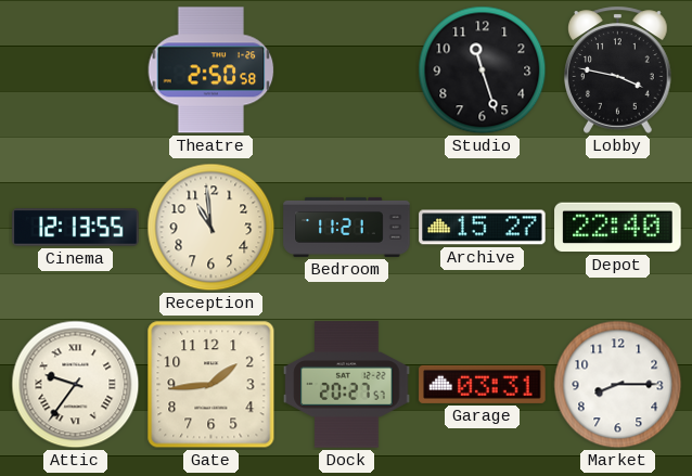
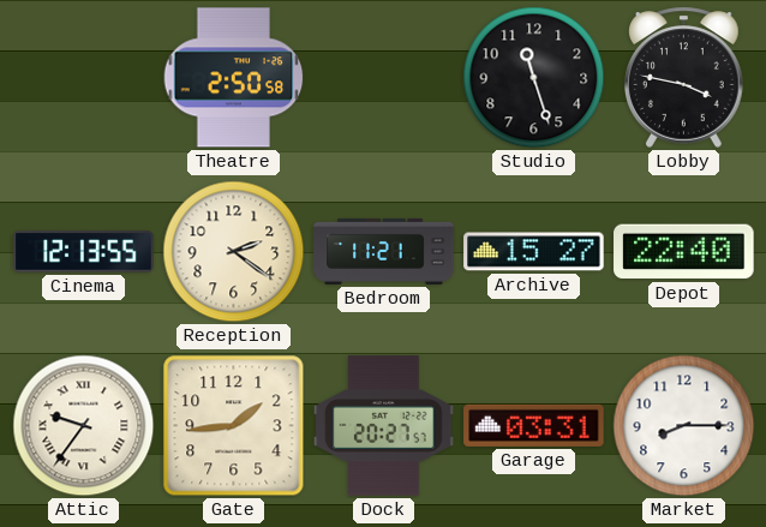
Reception: 10:59 -> 2:21
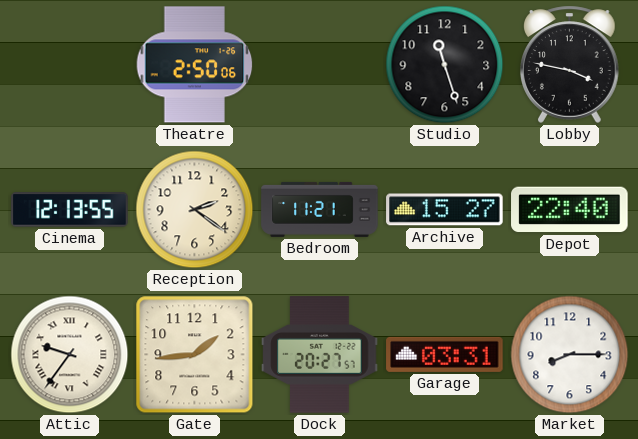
Theatre: 2:50:58 -> 2:50:06
